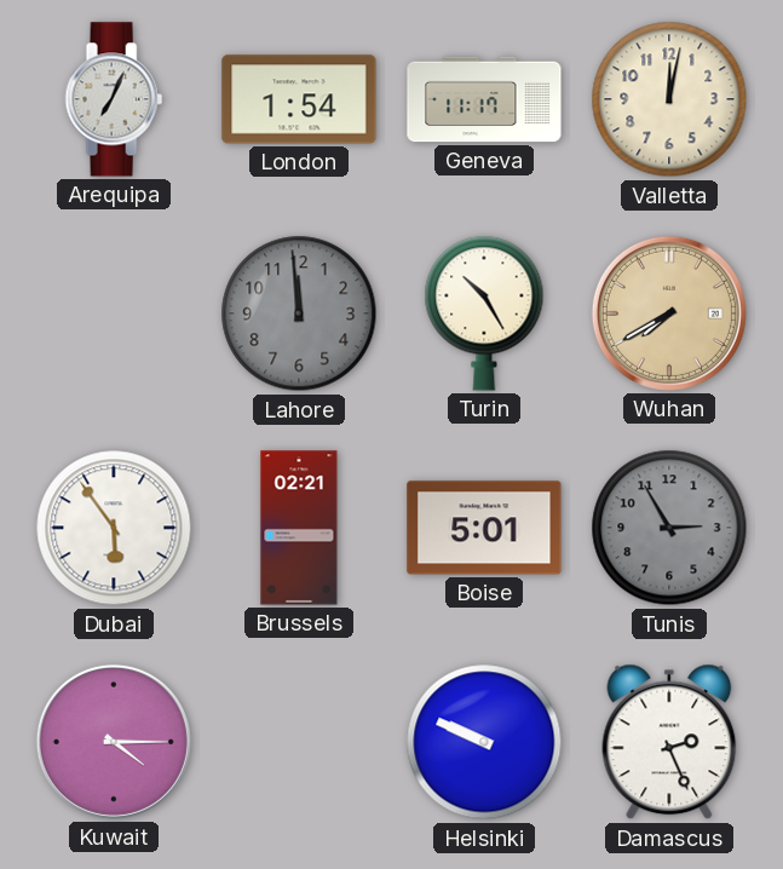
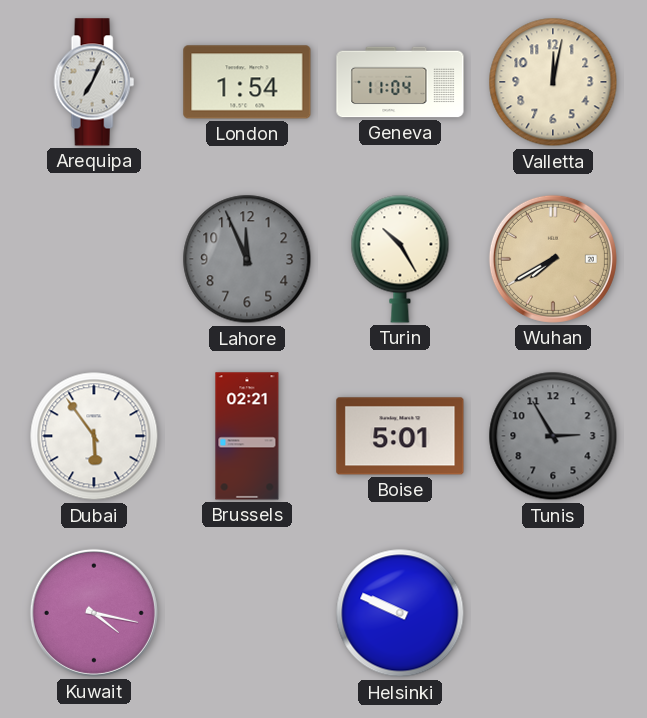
Geneva: 11:17 -> 11:04
Lahore: 11:59 -> 11:56
Kuwait: 4:15 -> 4:17
Damascus: 2:26 -> none
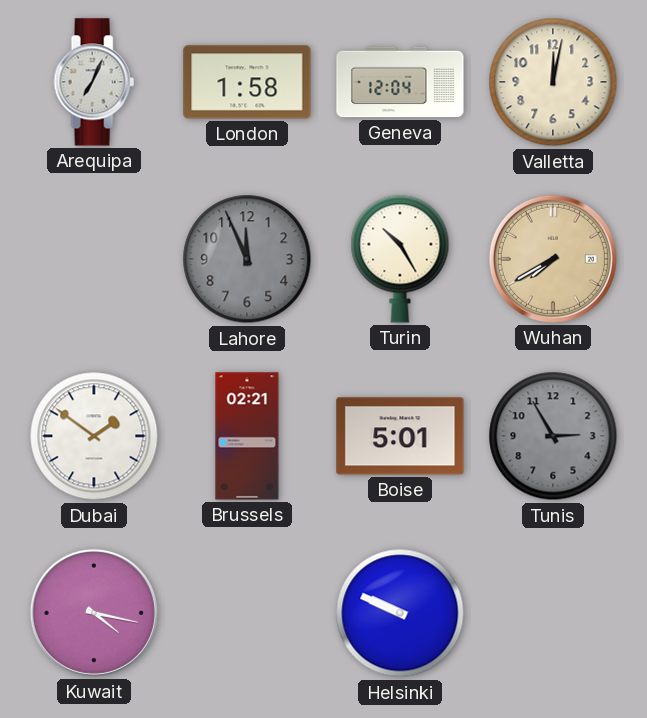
London: 1:54 -> 1:58
Geneva: 11:04 -> 12:04
Dubai: 5:54 -> 1:51
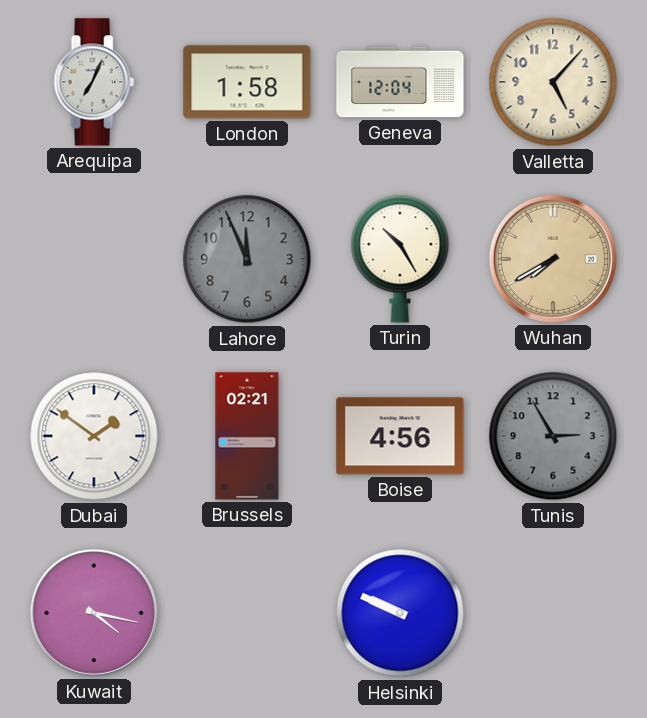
Valletta: 12:02 -> 5:07
Boise: 5:01 -> 4:56
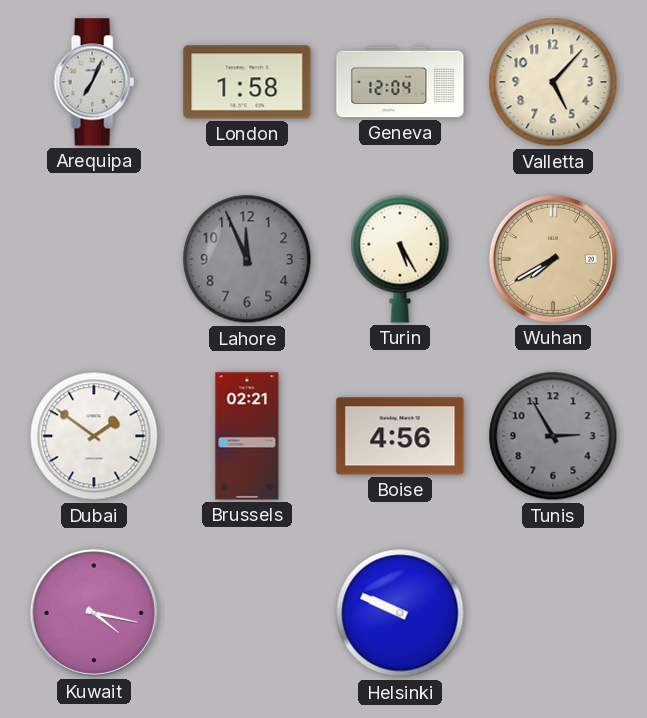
Turin: 10:25 -> 5:25
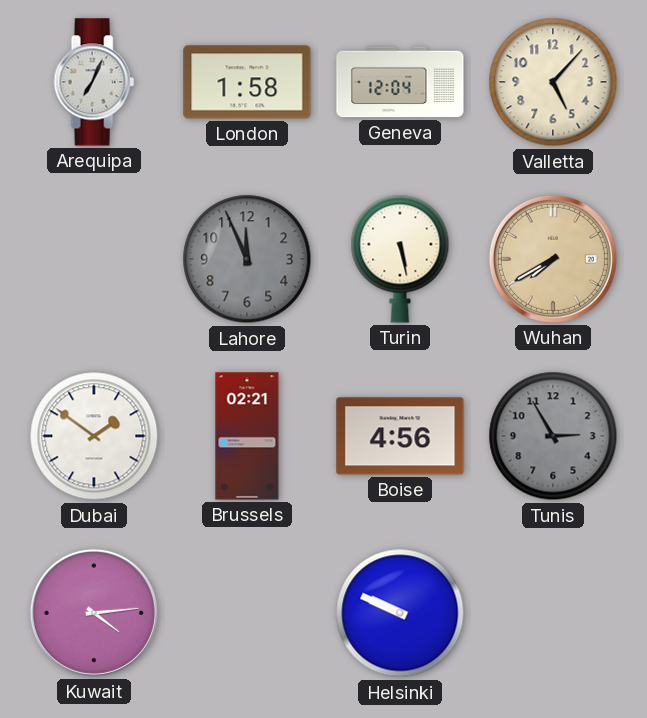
Turin: 5:25 -> 5:28
Kuwait: 4:17 -> 4:14
